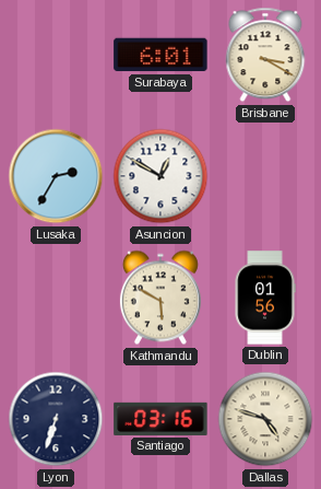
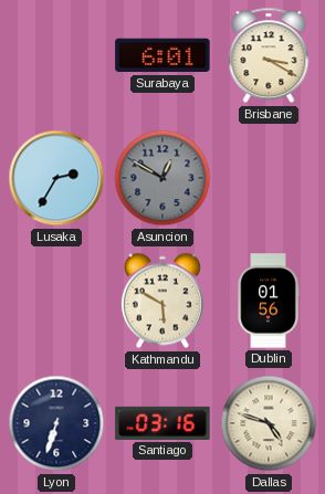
Asuncion dial: white -> grey
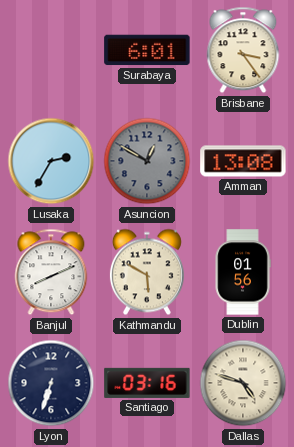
Brisbane: 3:20 -> 3:24
Amman: none -> 13:08
Banjul: none -> 8:11
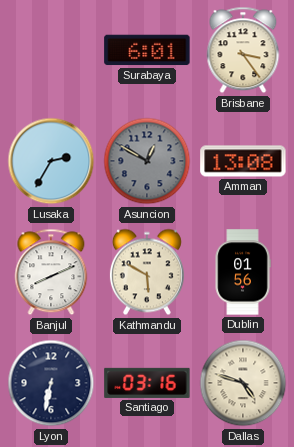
Lyon: 6:33 -> 6:32
